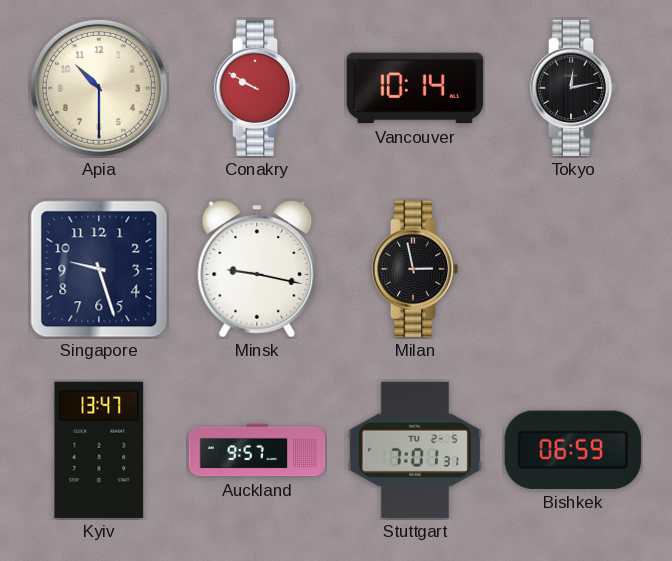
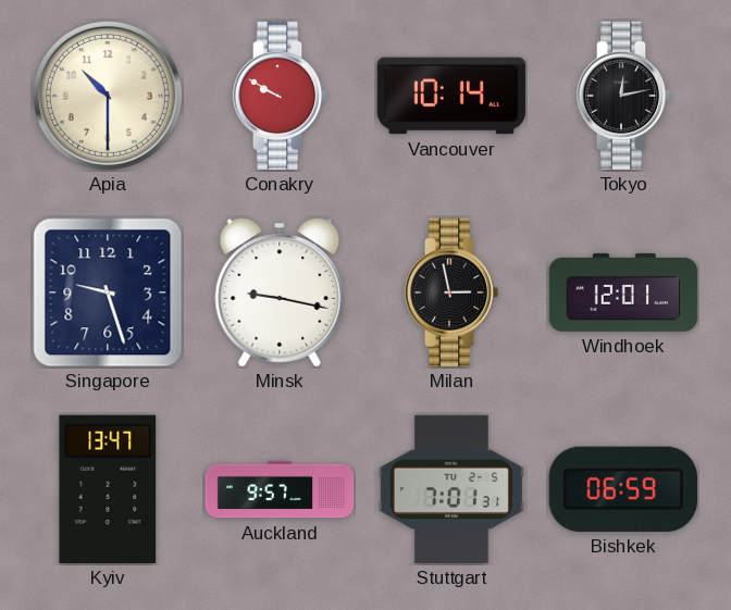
Windhoek: none -> 12:01
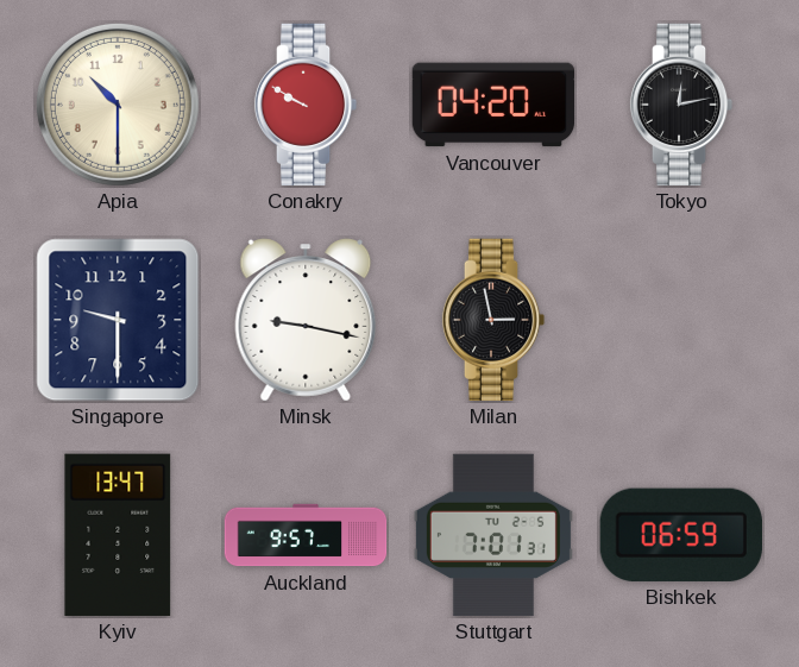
Vancouver: 10:14 -> 04:20
Singapore: 9:27 -> 9:30
Windhoek: 12:01 -> none
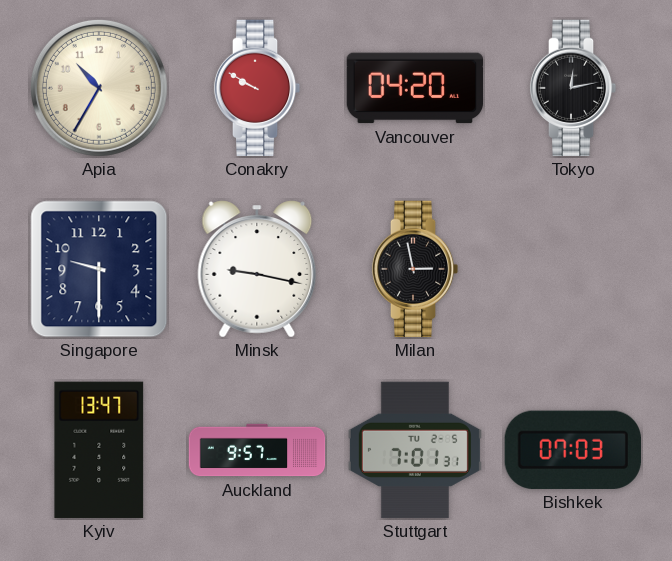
Apia: 10:30 -> 10:35
Bishkek: 06:59 -> 07:03
